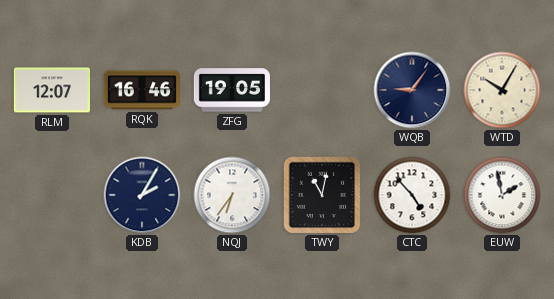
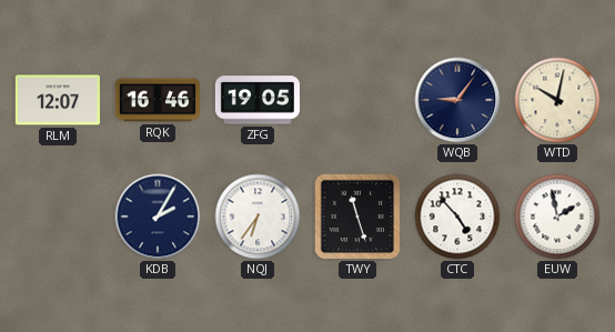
WTD: 10:05 -> 10:02
TWY: 11:02 -> 11:27
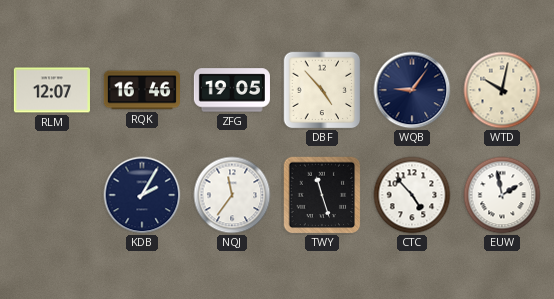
DBF: none -> 4:53
NQJ: 6:36 -> 11:36
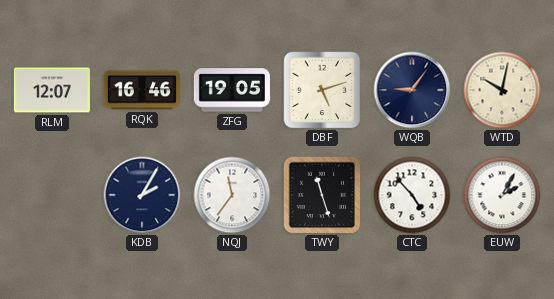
DBF: 4:53 -> 5:12
EUW: 1:58 -> 2:05
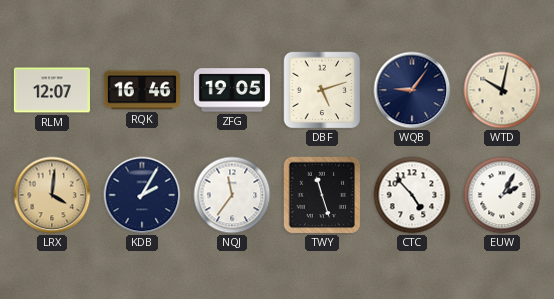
LRX: none -> 4:01
